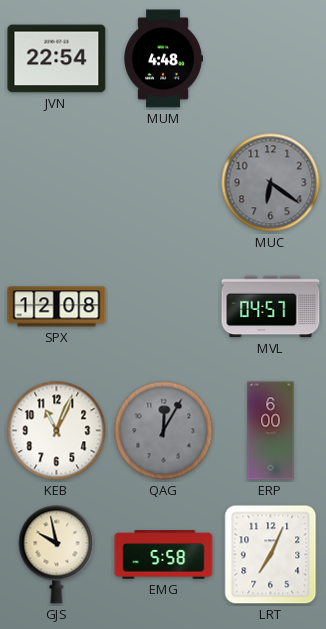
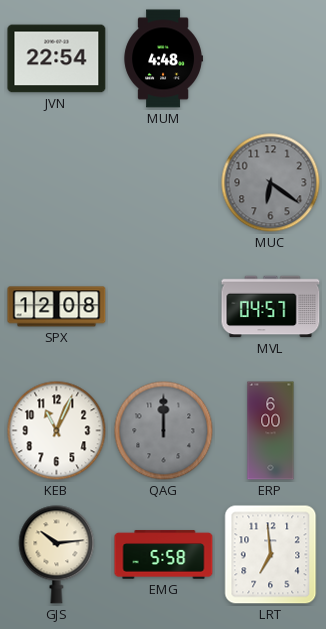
QAG: 12:05 -> 12:00
GJS: 9:58 -> 10:14
LRT: 7:04 -> 6:59
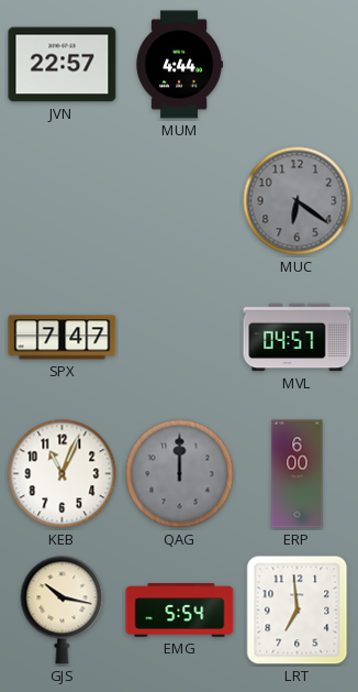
JVN: 22:54 -> 22:57
MUM: 4:48 -> 4:44
SPX: 12:08 -> 7:47
GJS: 10:14 -> 10:17
EMG: 5:58 -> 5:54
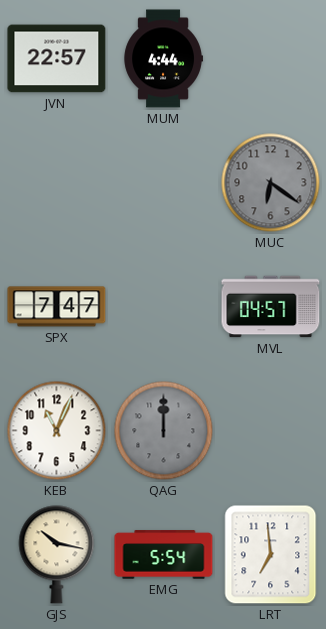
ERP: 6:00 -> none
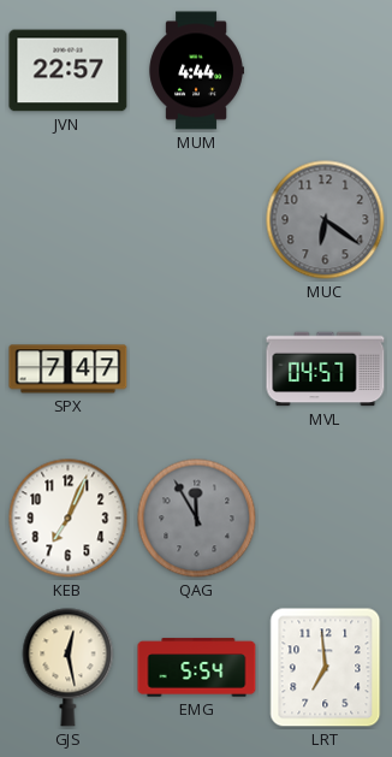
KEB: 11:04 -> 7:04
QAG: 12:00 -> 11:55
GJS: 10:17 -> 12:28
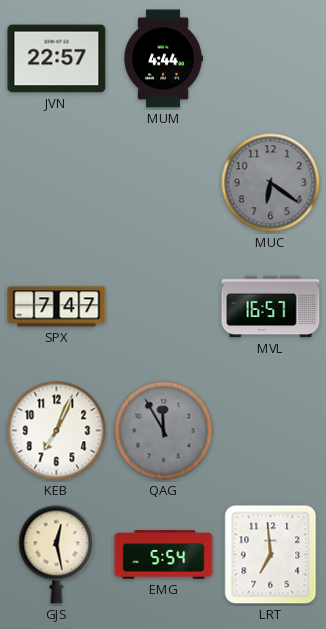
MVL: 04:57 -> 16:57
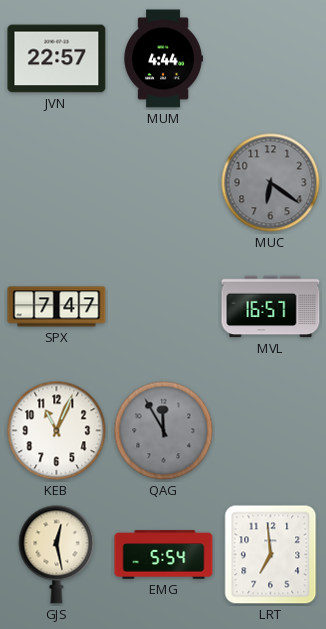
KEB: 7:04 -> 11:04
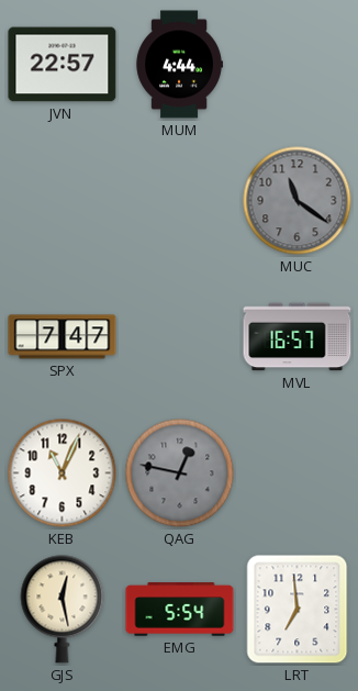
MUC: 6:21 -> 11:21
QAG: 11:55 -> 12:47
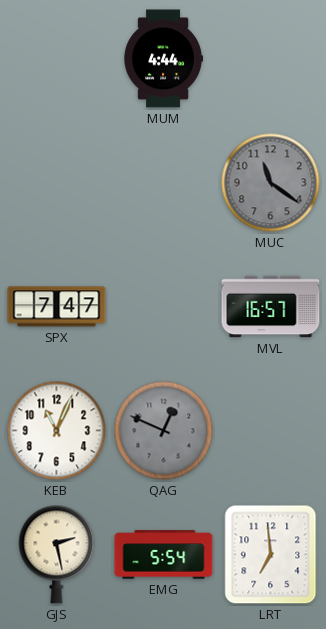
JVN: 22:57 -> none
QAG: 12:47 -> 12:49
GJS: 12:28 -> 2:28
